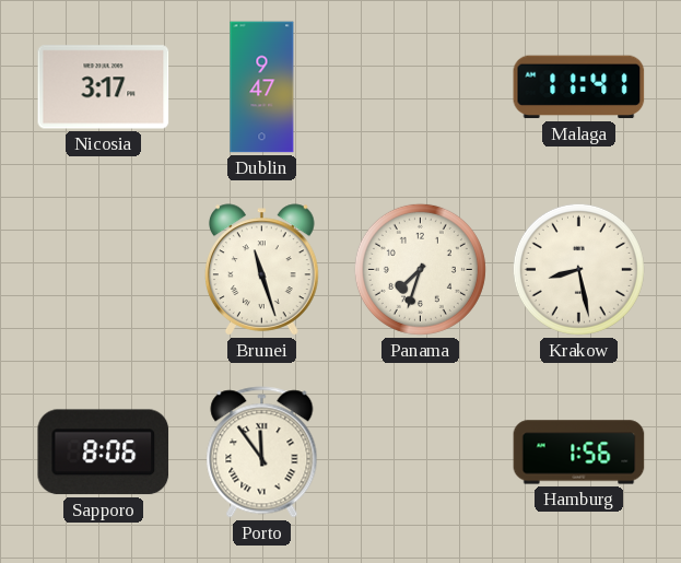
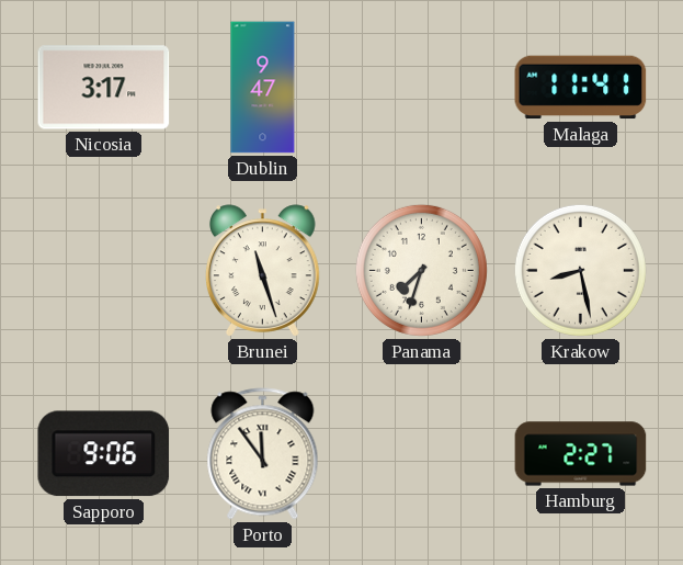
Sapporo: 8:06 -> 9:06
Hamburg: 1:56 -> 2:27
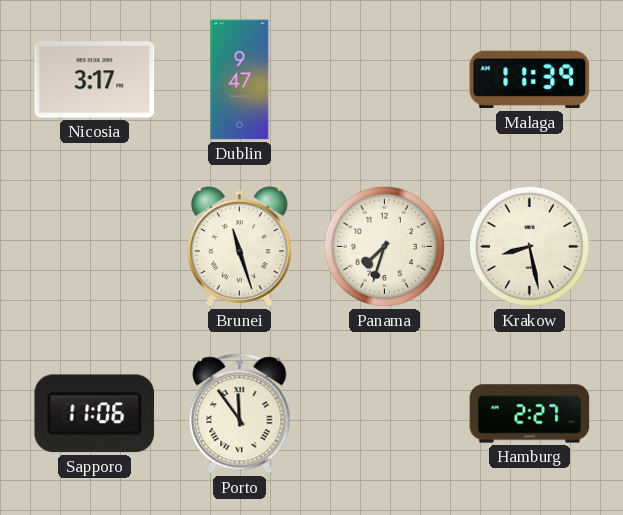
Malaga: 11:41 -> 11:39
Sapporo: 9:06 -> 11:06
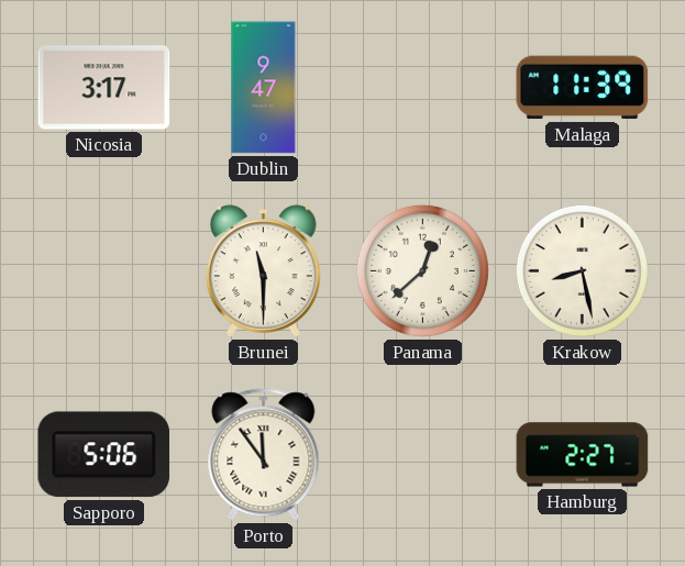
Brunei: 11:27 -> 11:30
Panama: 7:33 -> 12:38
Sapporo: 11:06 -> 5:06
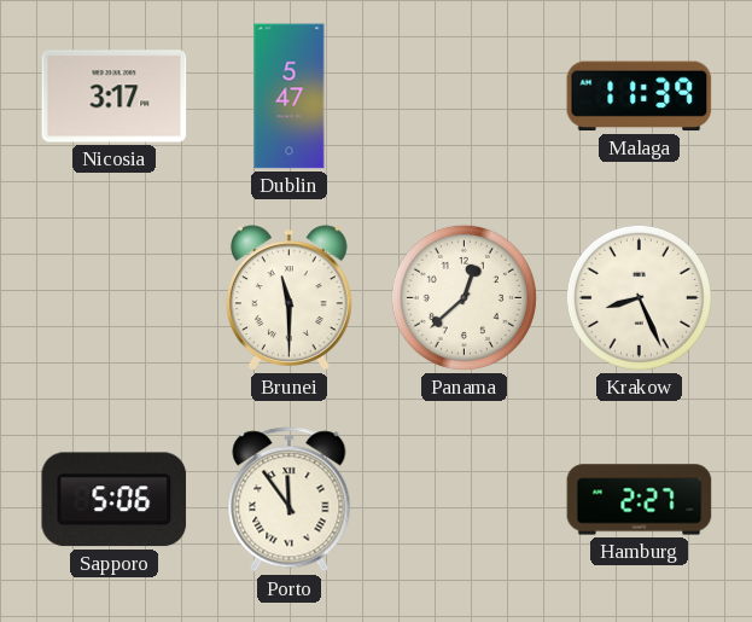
Dublin: 9:47 -> 5:47
Krakow: 8:28 -> 8:26
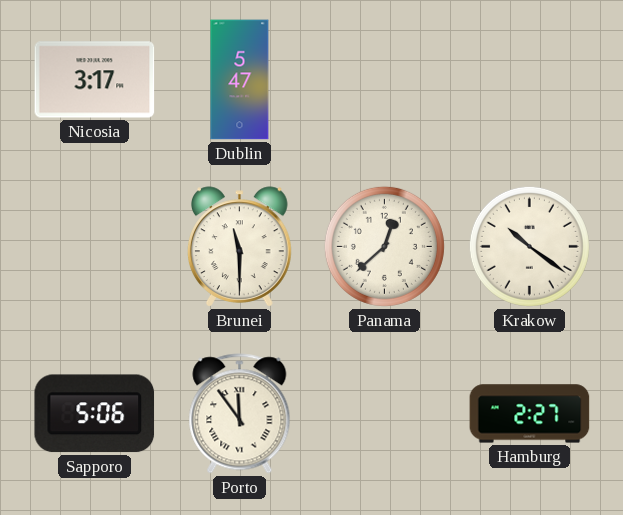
Malaga: 11:39 -> none
Krakow: 8:26 -> 10:21
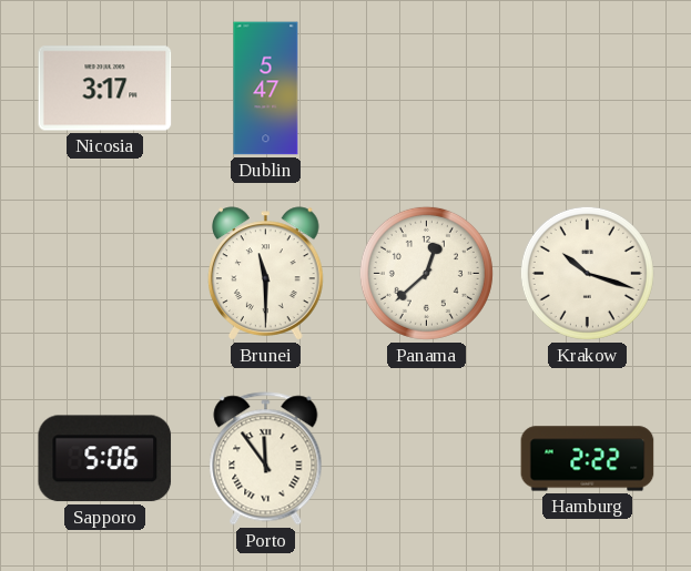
Krakow: 10:21 -> 10:18
Hamburg: 2:27 -> 2:22
